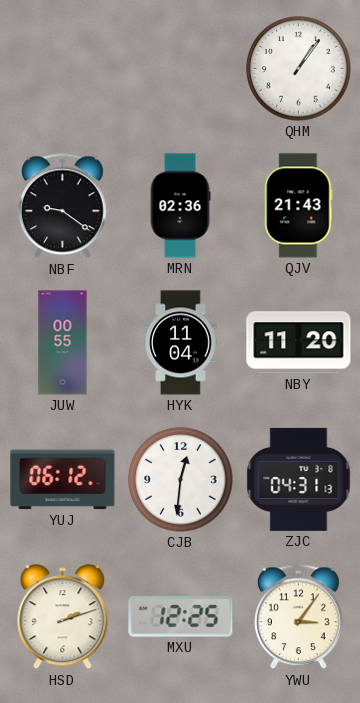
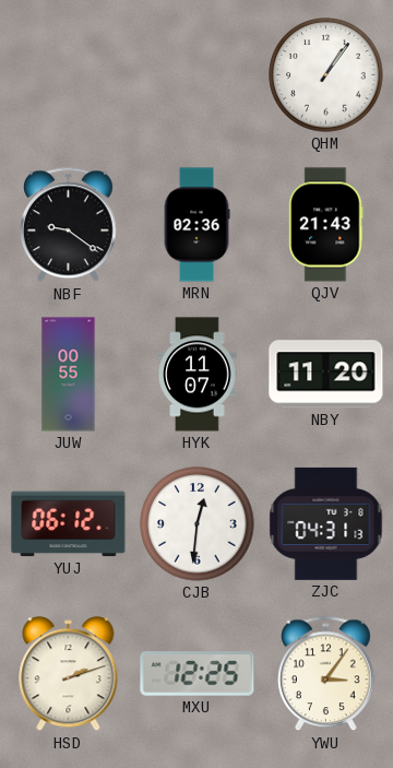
HYK: 11:04 -> 11:07
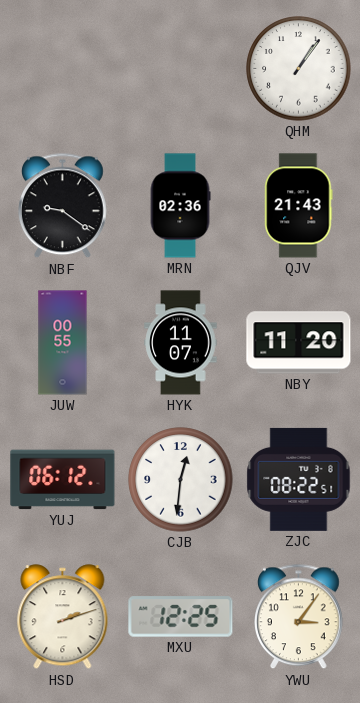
ZJC: 04:31 -> 08:22
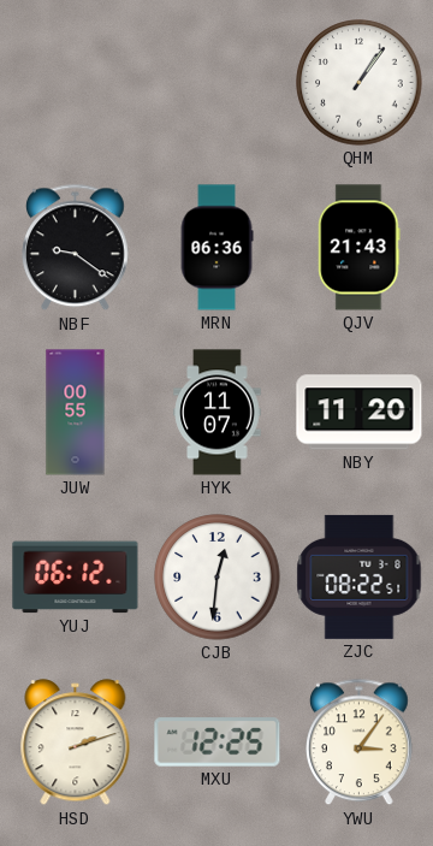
MRN: 02:36 -> 06:36
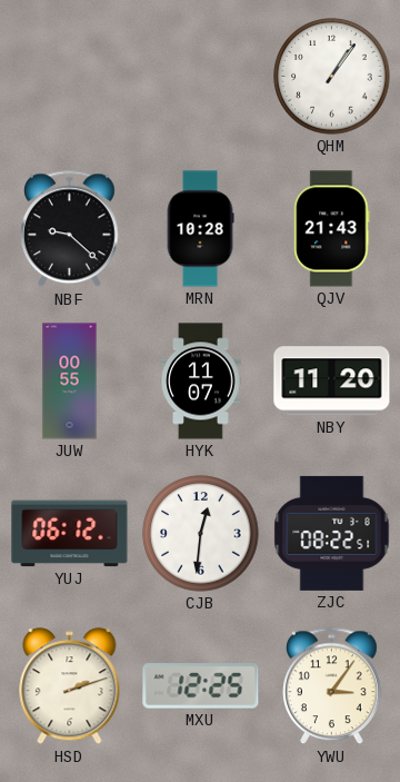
NBF: 9:21 -> 9:22
MRN: 06:36 -> 10:28
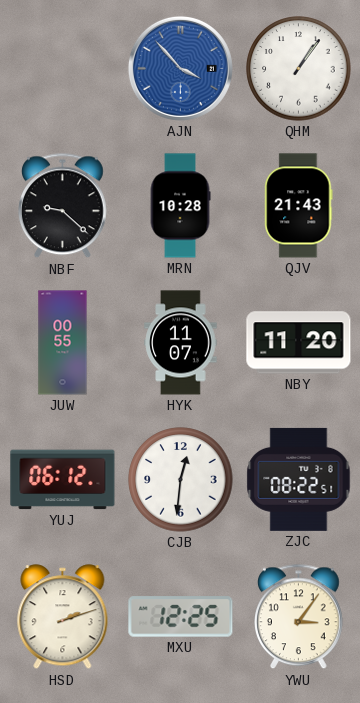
AJN: none -> 3:53
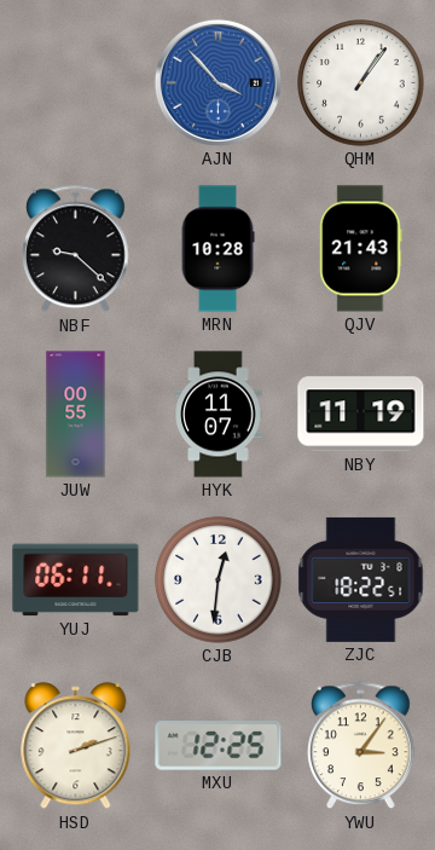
NBY: 11:20 -> 11:19
YUJ: 06:12 -> 06:11
ZJC: 08:22 -> 18:22
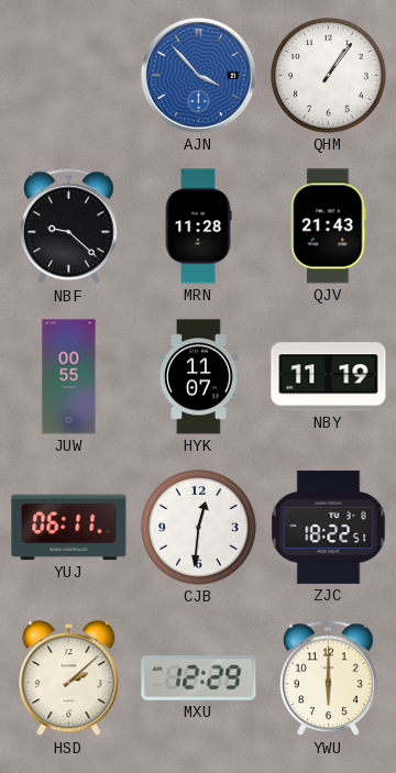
MRN: 10:28 -> 11:28
HSD: 2:12 -> 2:08
MXU: 12:25 -> 12:29
YWU: 3:06 -> 6:00
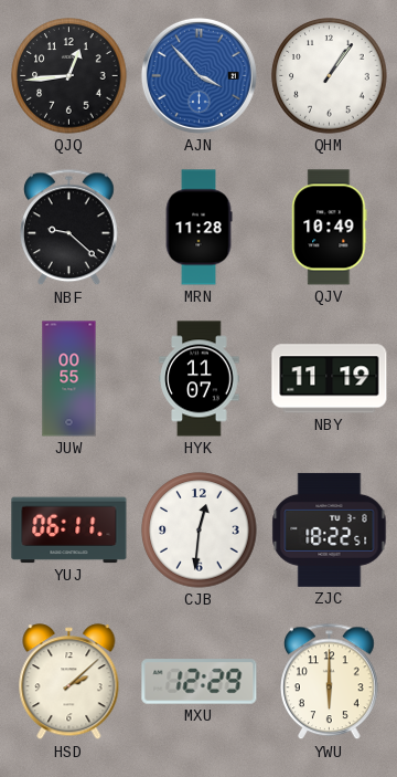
QJQ: none -> 12:44
QJV: 21:43 -> 10:49
